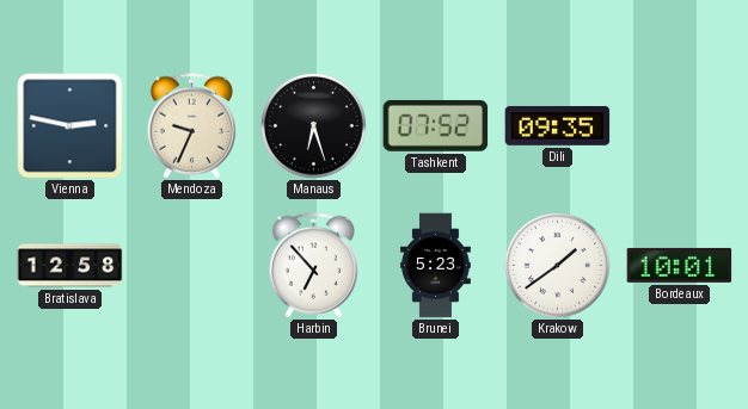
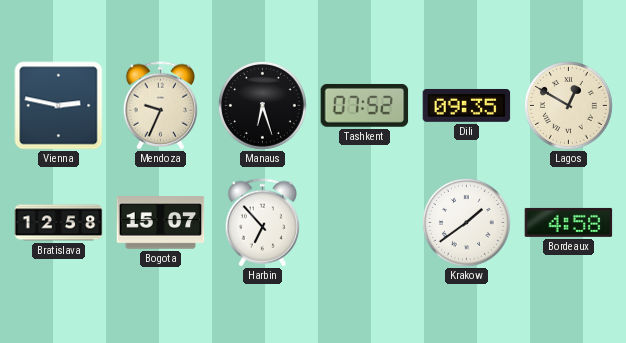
Lagos: none -> 12:50
Bogota: none -> 15:07
Brunei: 5:23 -> none
Bordeaux: 10:01 -> 4:58
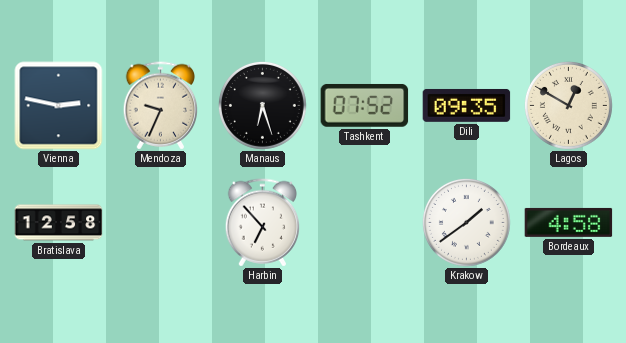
Bogota: 15:07 -> none
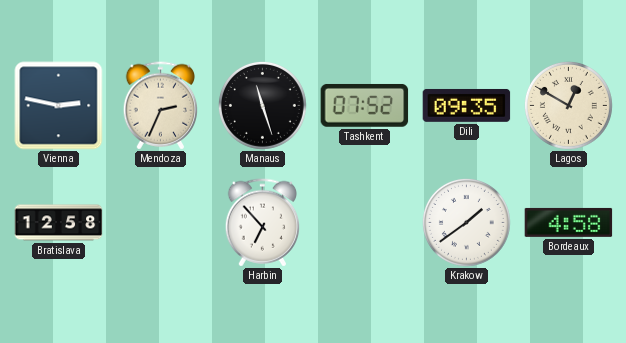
Mendoza: 9:34 -> 2:34
Manaus: 6:27 -> 11:27
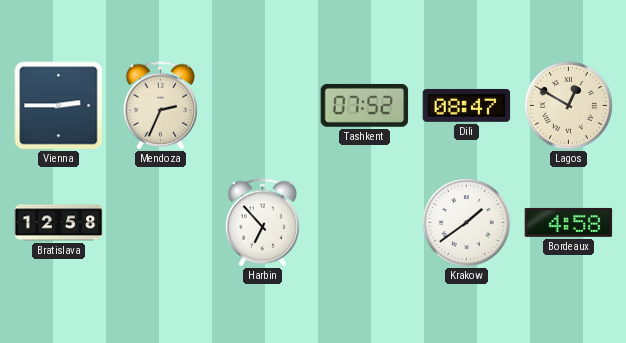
Vienna: 2:47 -> 2:45
Manaus: 11:27 -> none
Dili: 09:35 -> 08:47
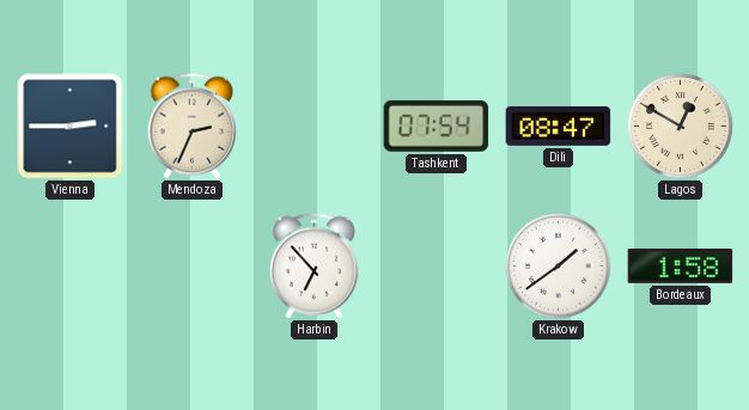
Tashkent: 07:52 -> 07:54
Bratislava: 12:58 -> none
Bordeaux: 4:58 -> 1:58
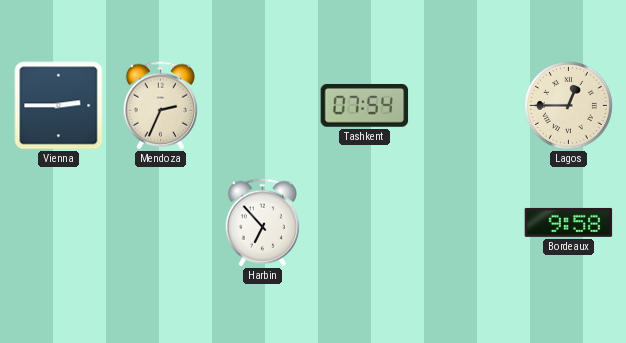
Dili: 08:47 -> none
Lagos: 12:50 -> 12:45
Krakow: 1:39 -> none
Bordeaux: 1:58 -> 9:58
